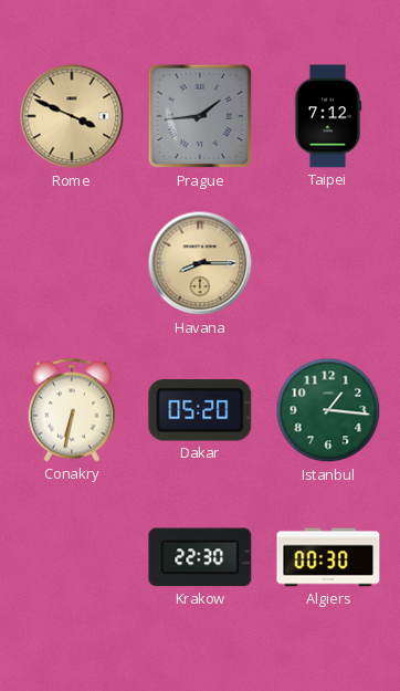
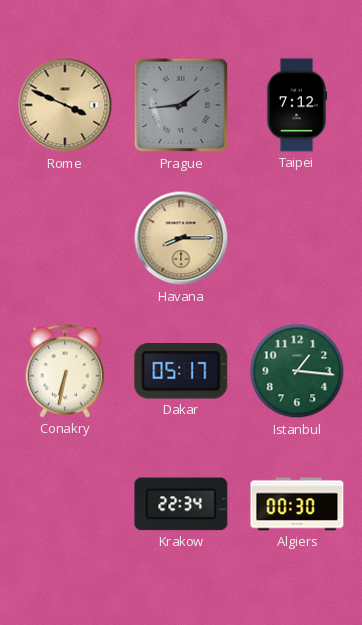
Dakar: 05:20 -> 05:17
Krakow: 22:30 -> 22:34
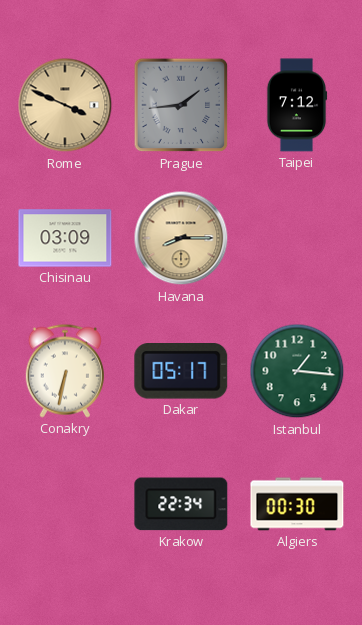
Chisinau: none -> 03:09
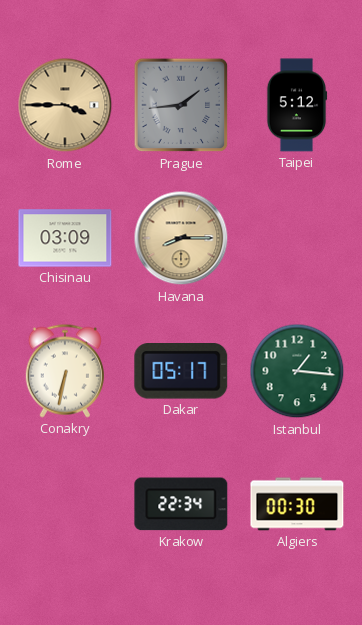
Rome: 3:49 -> 3:45
Taipei: 7:12 -> 5:12
